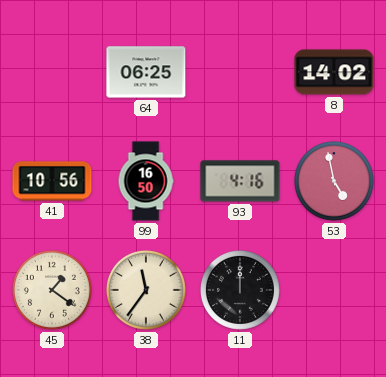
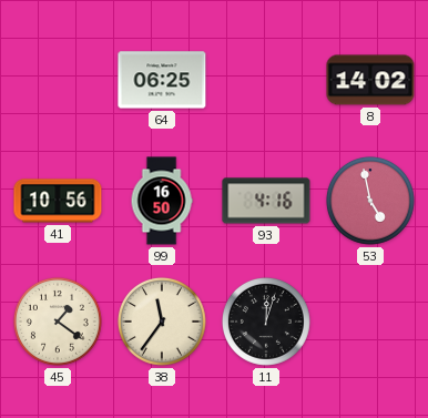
11: 12:00 -> 12:03
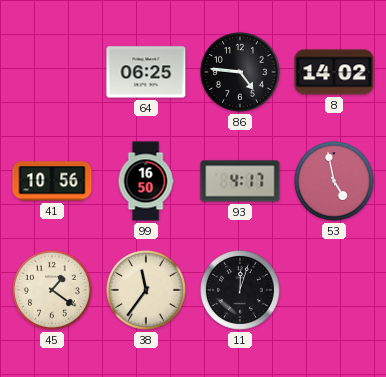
86: none -> 4:46
93: 4:16 -> 4:17
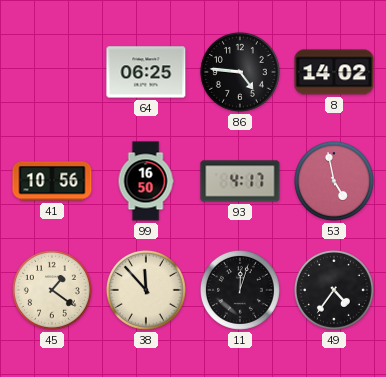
38: 11:36 -> 11:53
49: none -> 4:36
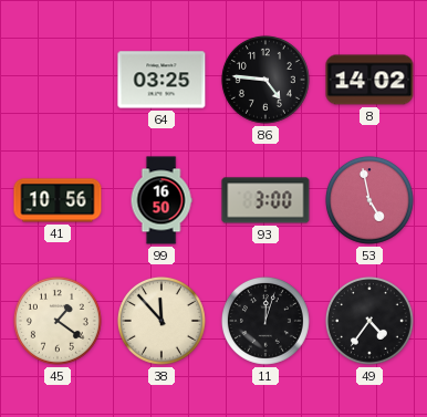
64: 06:25 -> 03:25
93: 4:17 -> 3:00
